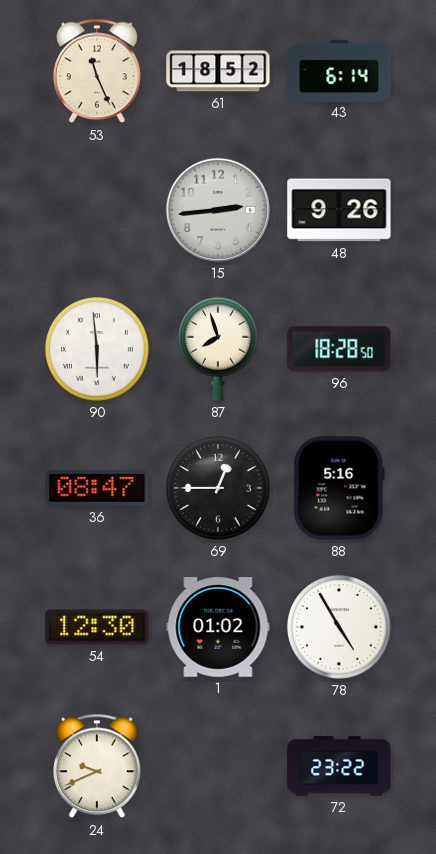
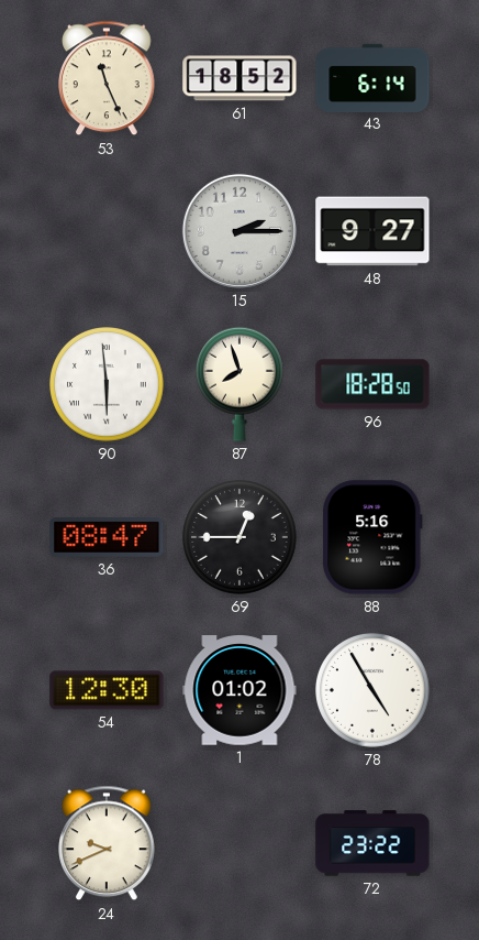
15: 2:44 -> 2:15
48: 9:26 -> 9:27
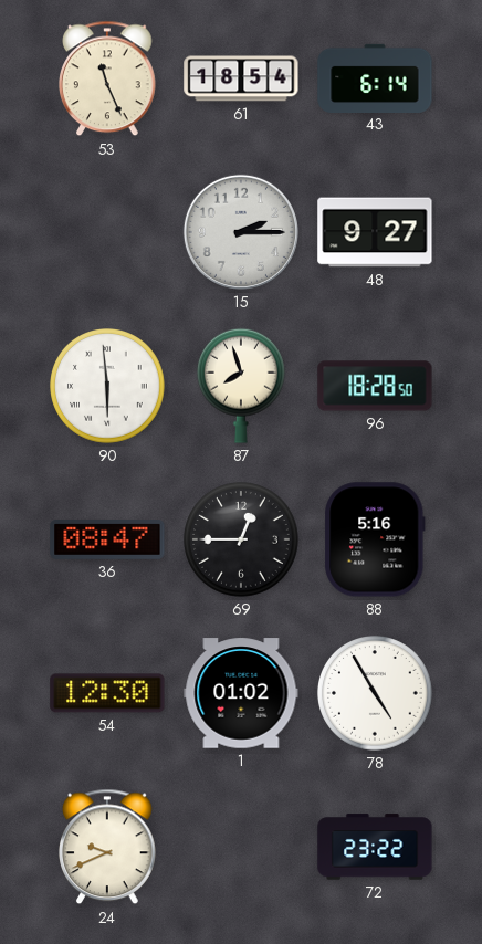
61: 18:52 -> 18:54
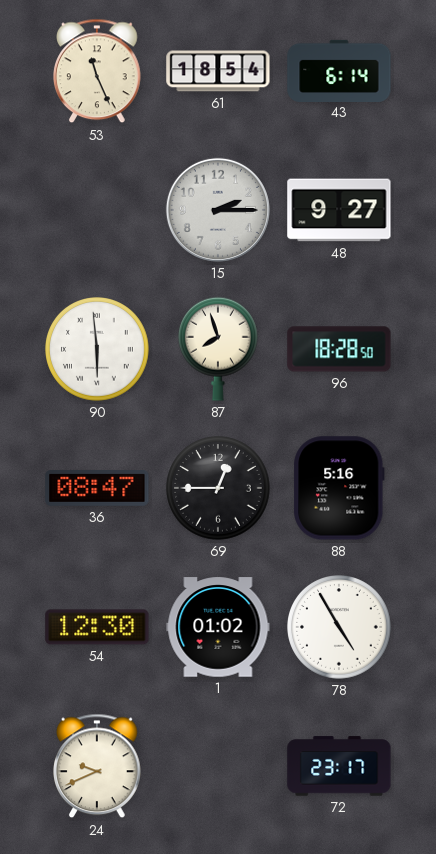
72: 23:22 -> 23:17
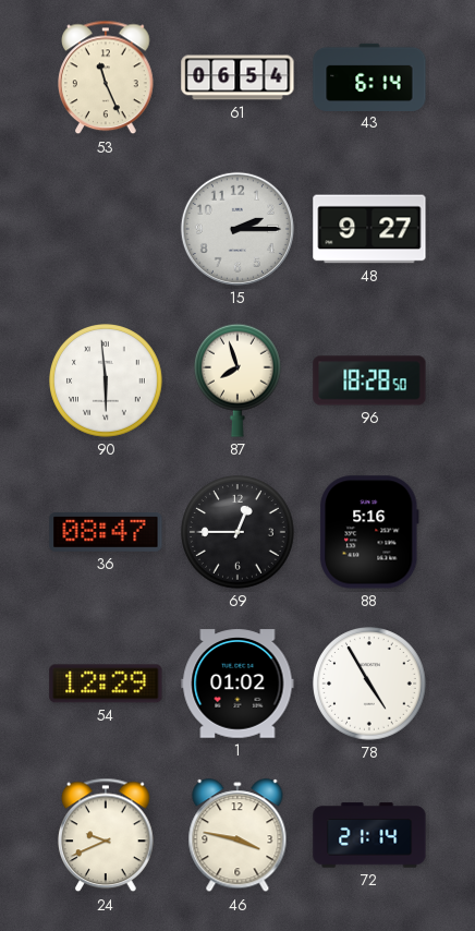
61: 18:54 -> 06:54
54: 12:30 -> 12:29
46: none -> 3:47
72: 23:17 -> 21:14
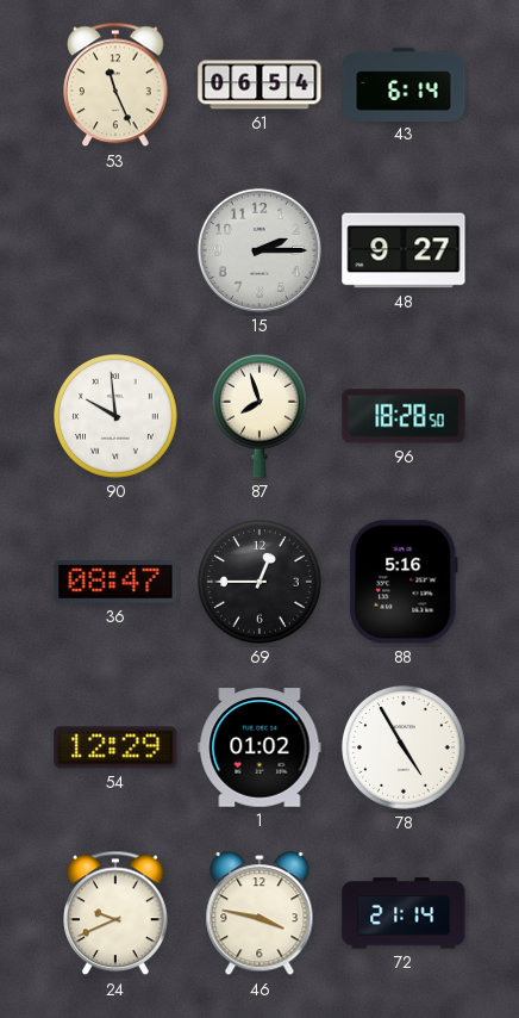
90: 5:59 -> 9:59
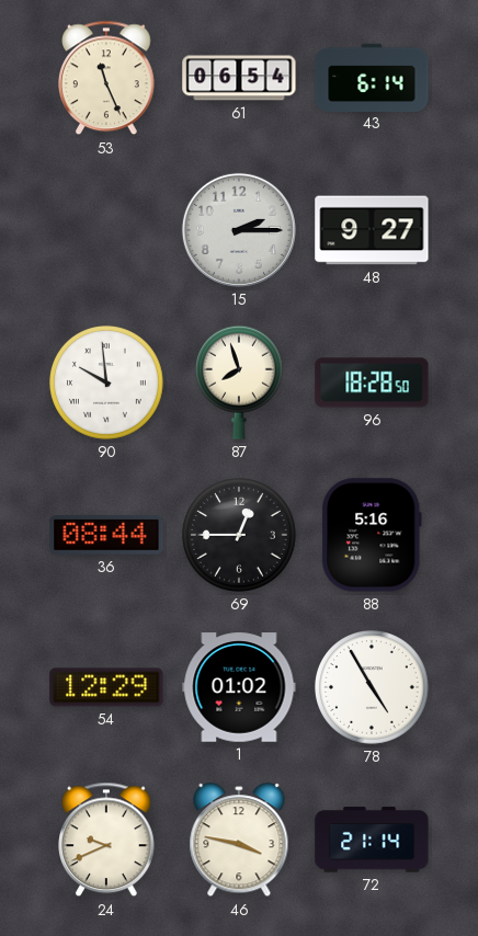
36: 08:47 -> 08:44
